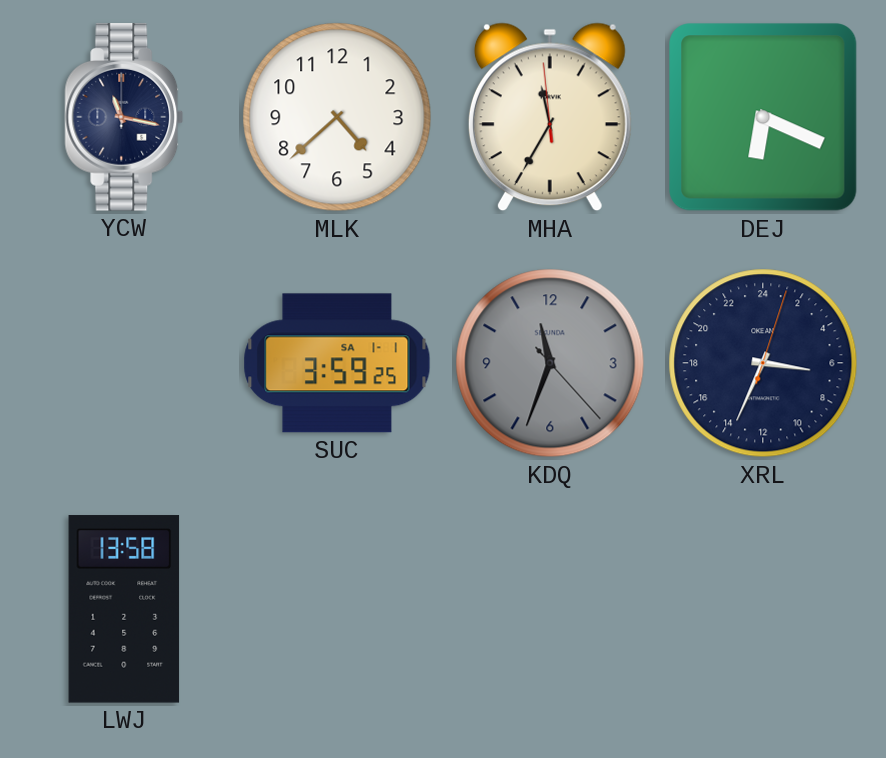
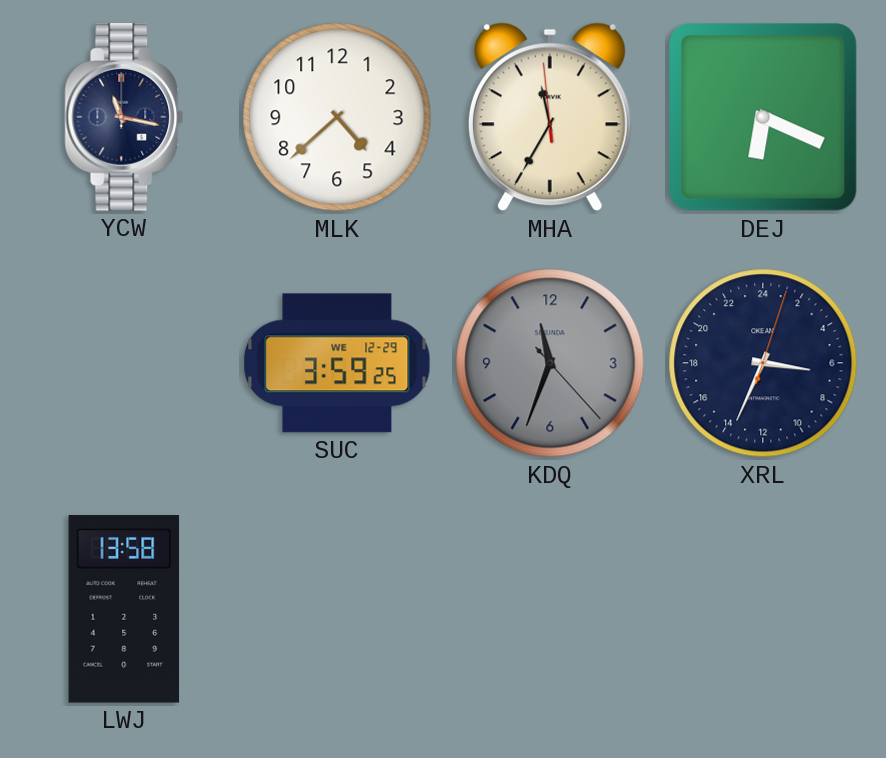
SUC date: SA 1-1 -> WE 12-29
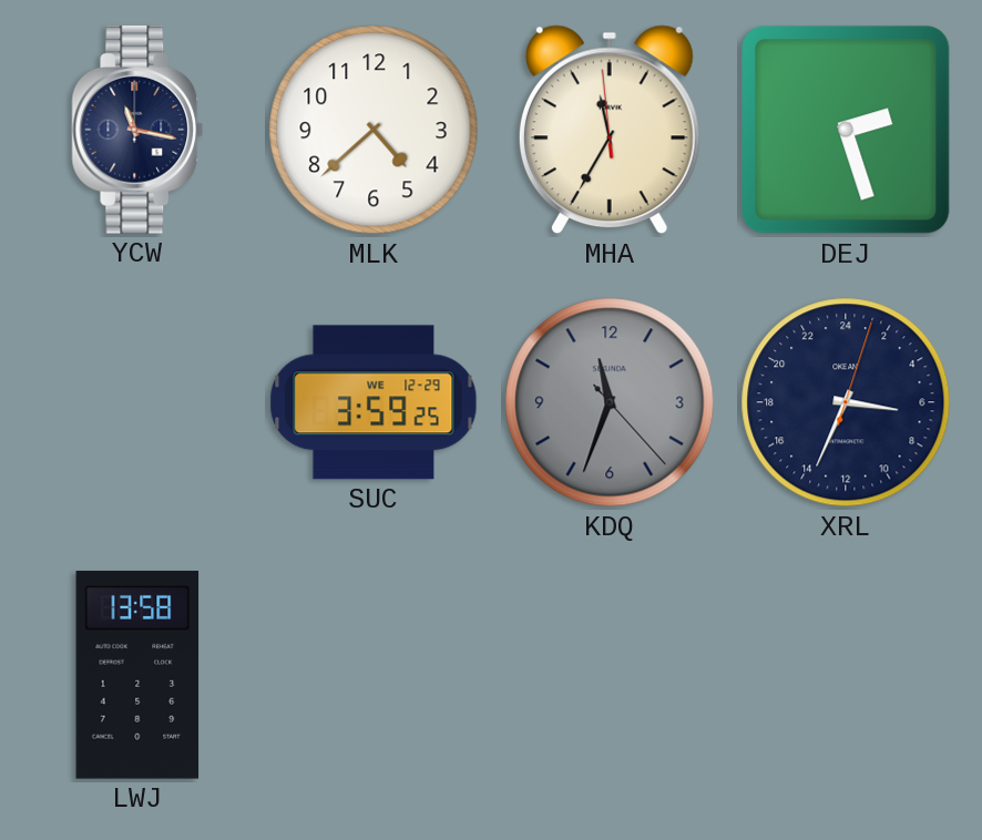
DEJ: 6:19 -> 2:27
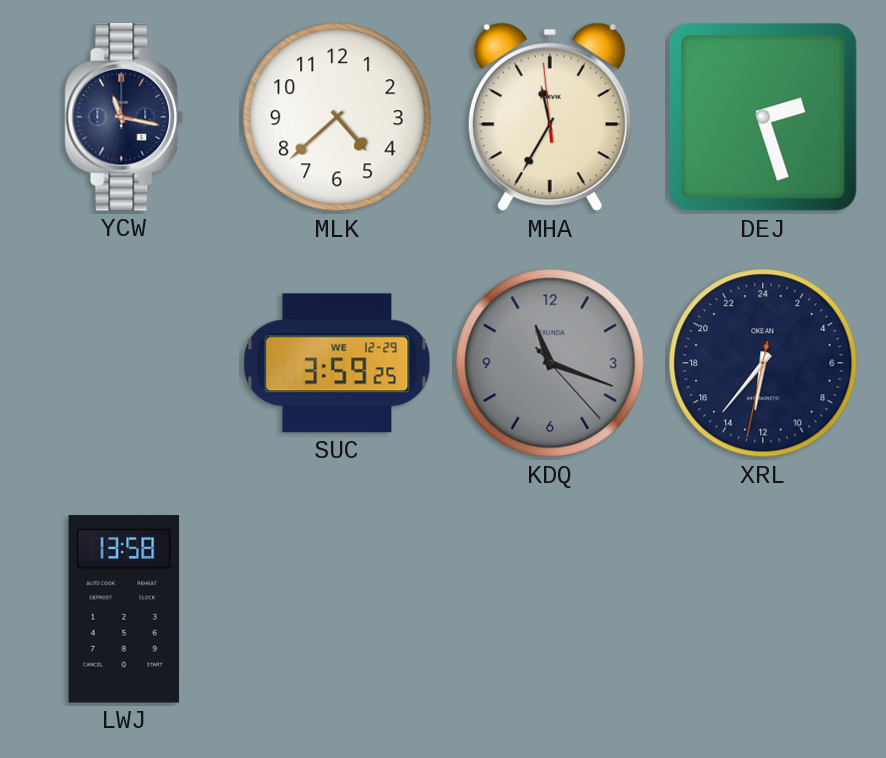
KDQ: 11:33 -> 11:18
XRL: 6:34 -> 12:36
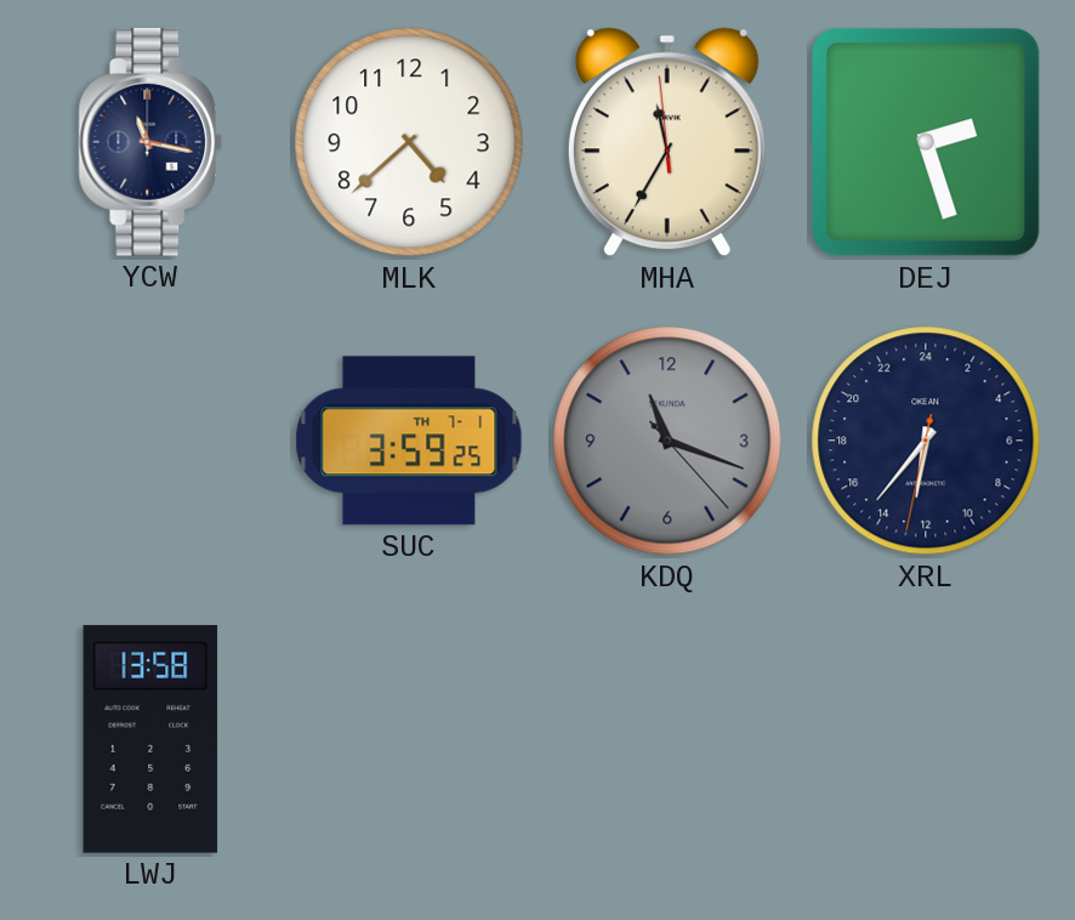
SUC date: WE 12-29 -> TH 7-1
